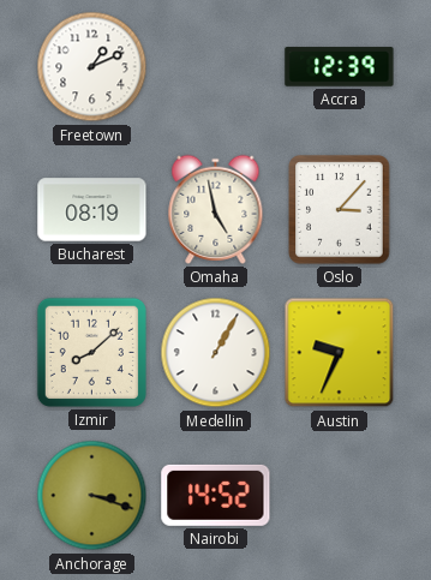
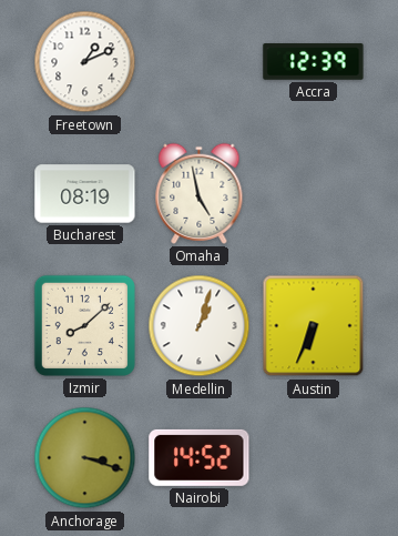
Oslo: 3:07 -> none
Medellin: 1:05 -> 1:03
Austin: 9:34 -> 6:34
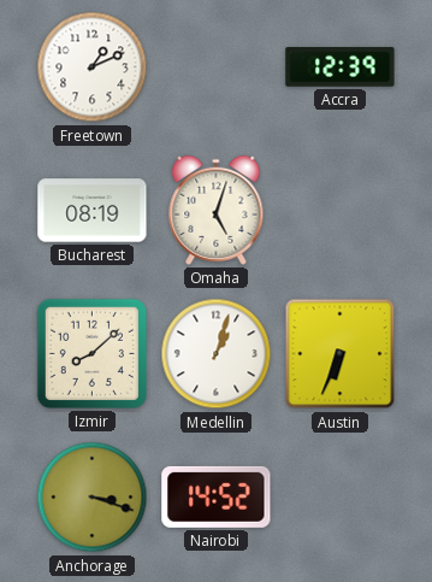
Omaha: 4:58 -> 5:03
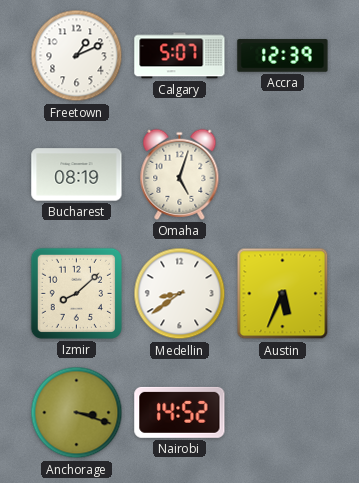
Calgary: none -> 5:07
Medellin: 1:03 -> 8:39
Austin: 6:34 -> 5:34
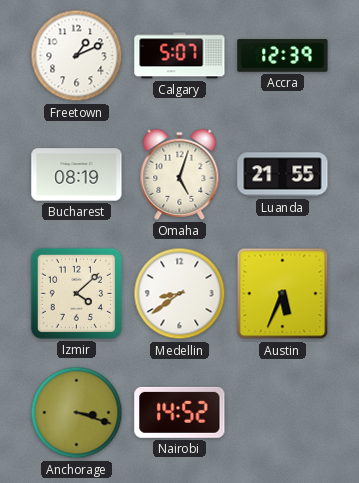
Luanda: none -> 21:55
Izmir: 8:08 -> 4:08
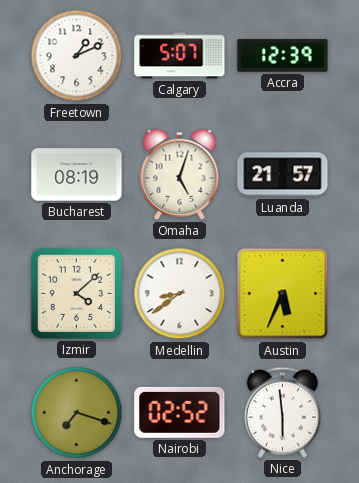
Luanda: 21:55 -> 21:57
Anchorage: 3:18 -> 7:18
Nairobi: 14:52 -> 02:52
Nice: none -> 5:59
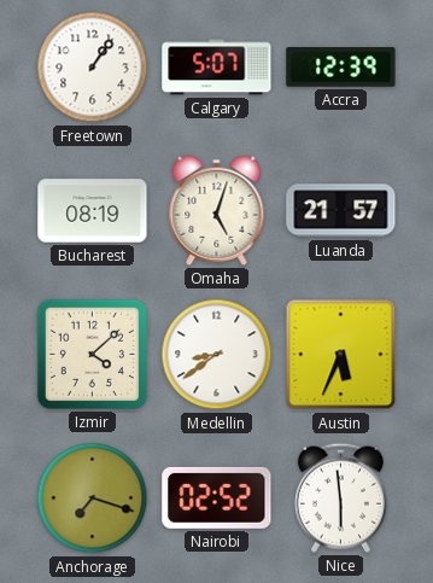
Freetown: 1:11 -> 1:06
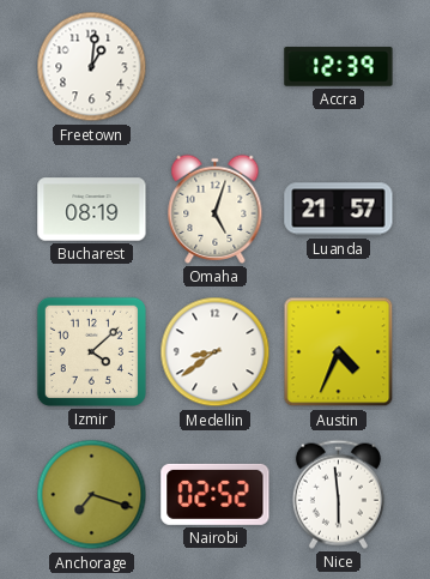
Freetown: 1:06 -> 1:01
Calgary: 5:07 -> none
Austin: 5:34 -> 4:34
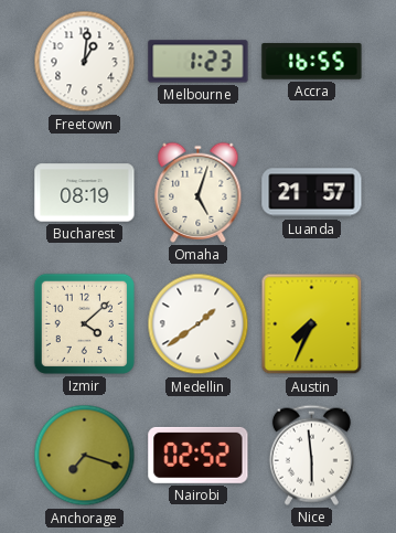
Melbourne: none -> 1:23
Accra: 12:39 -> 16:55
Medellin: 8:39 -> 1:39
Austin: 4:34 -> 7:34
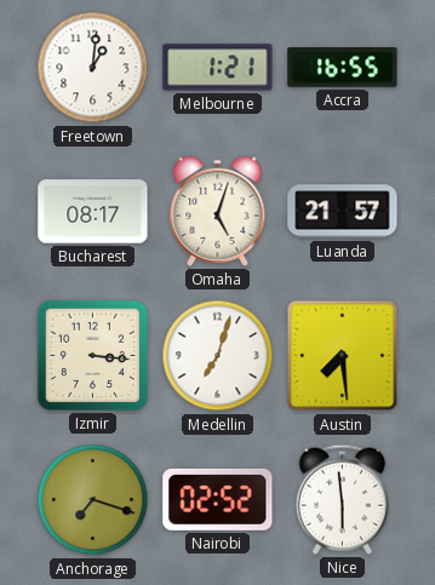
Melbourne: 1:23 -> 1:21
Bucharest: 08:19 -> 08:17
Izmir: 4:08 -> 3:16
Medellin: 1:39 -> 7:03
Austin: 7:34 -> 7:29
